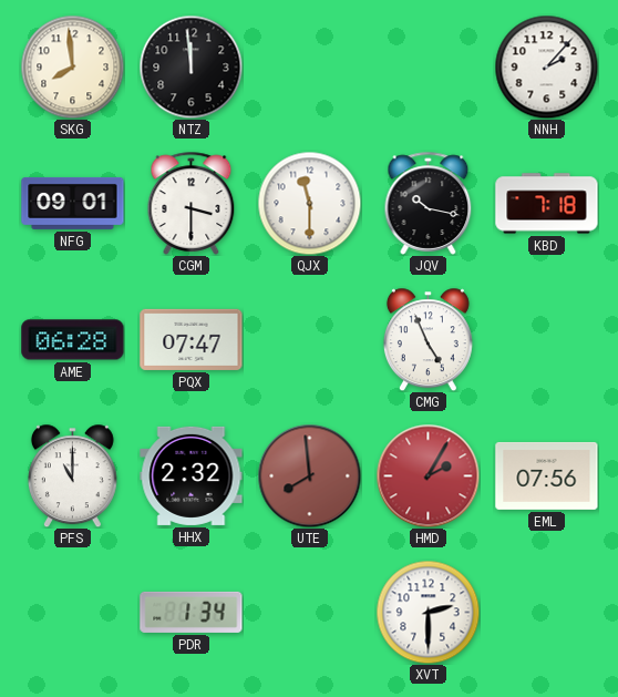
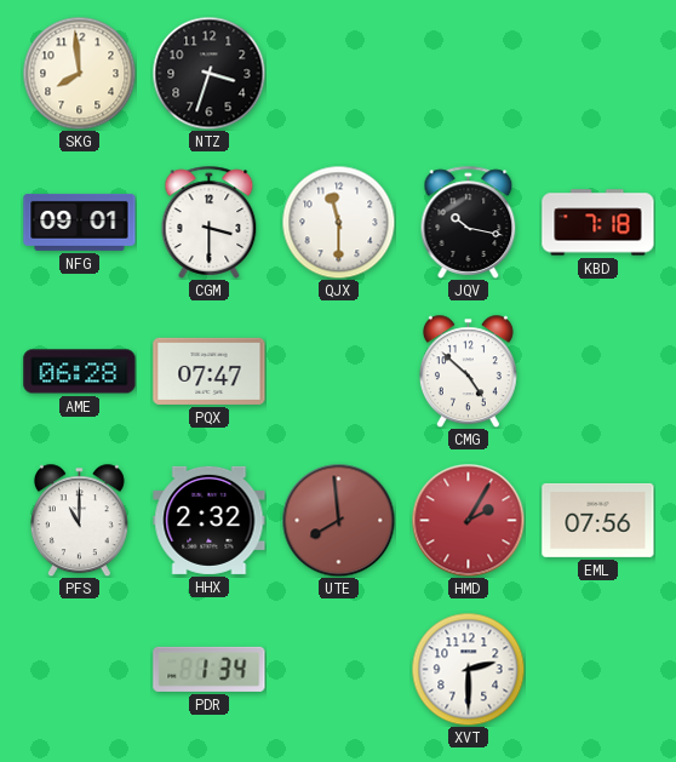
NTZ: 11:59 -> 3:33
NNH: 2:07 -> none
CMG: 4:56 -> 4:52
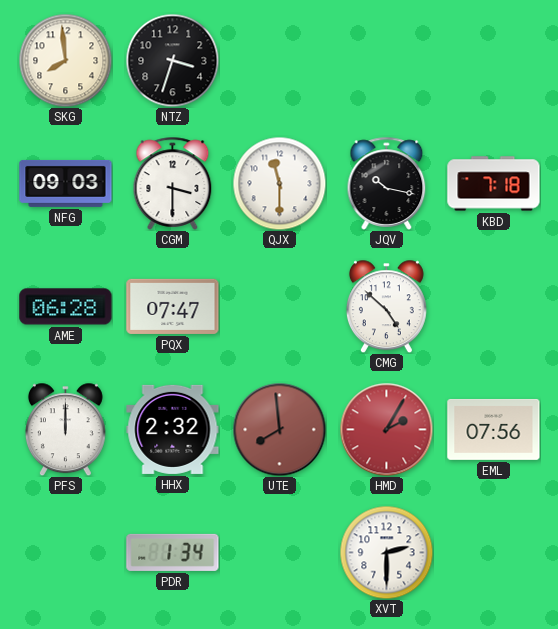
NFG: 09:01 -> 09:03
PFS: 11:00 -> 12:00
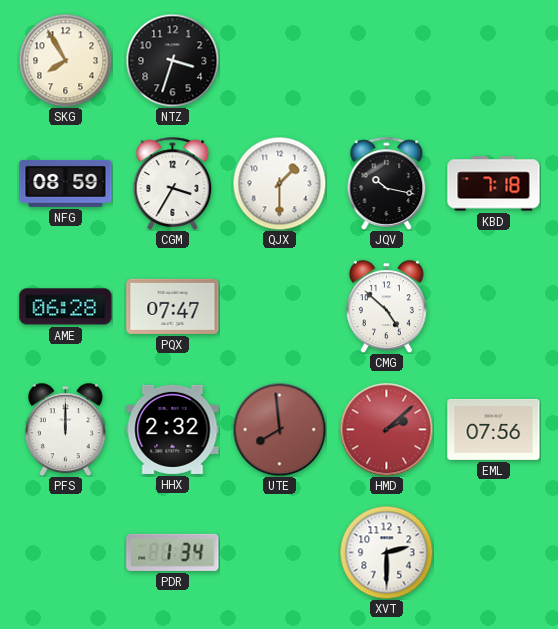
SKG: 7:59 -> 7:55
NFG: 09:03 -> 08:59
CGM: 3:30 -> 3:35
QJX: 11:30 -> 1:30
HMD: 2:05 -> 2:08
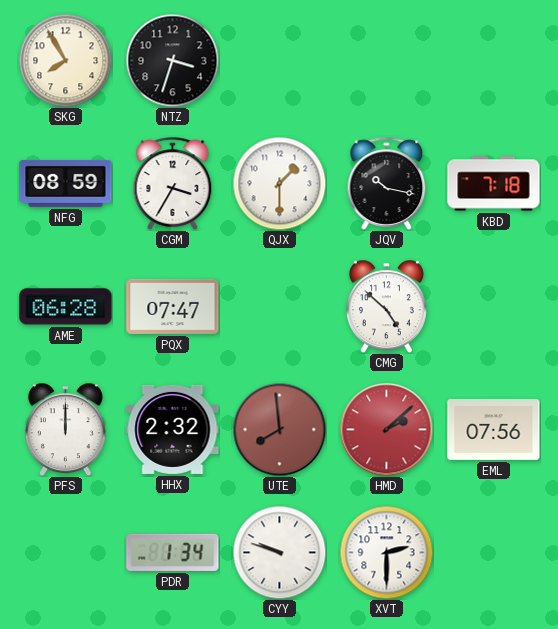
CYY: none -> 9:48
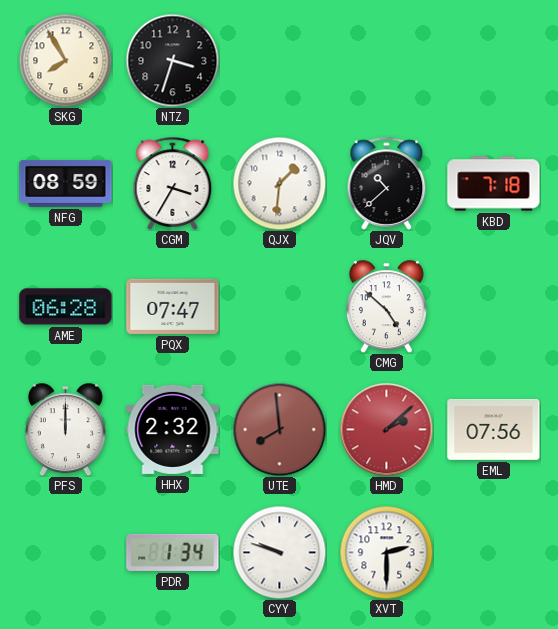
QJX: 1:30 -> 1:31
JQV: 10:17 -> 10:38
